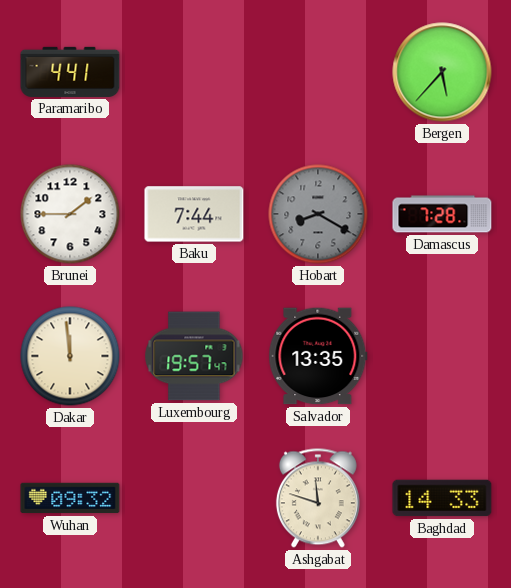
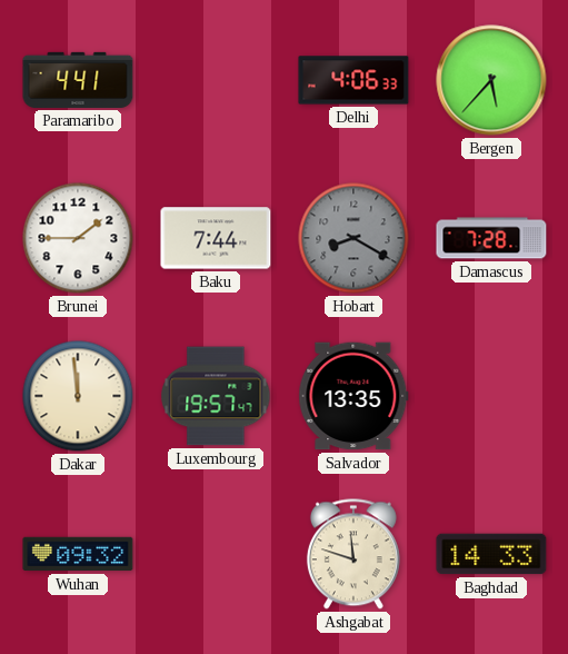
Delhi: none -> 4:06
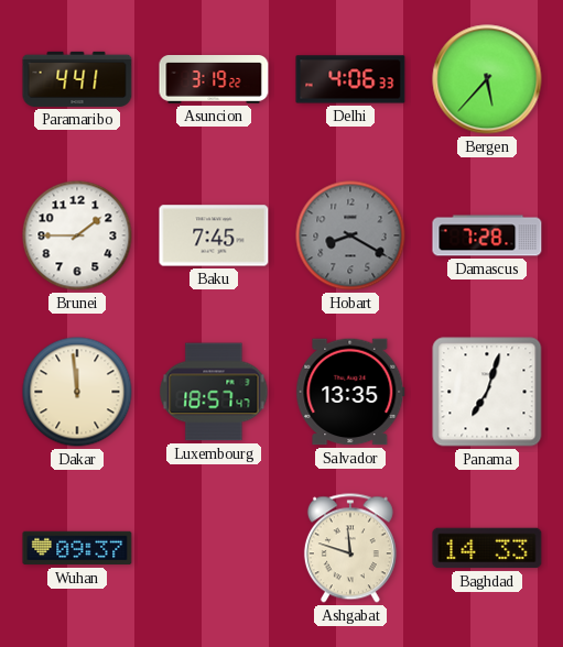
Asuncion: none -> 3:19
Baku: 7:44 -> 7:45
Luxembourg: 19:57 -> 18:57
Panama: none -> 7:03
Wuhan: 09:32 -> 09:37
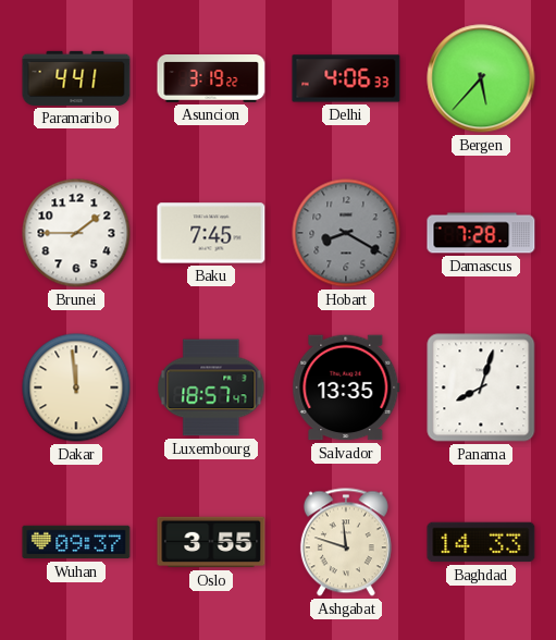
Panama: 7:03 -> 8:03
Oslo: none -> 3:55
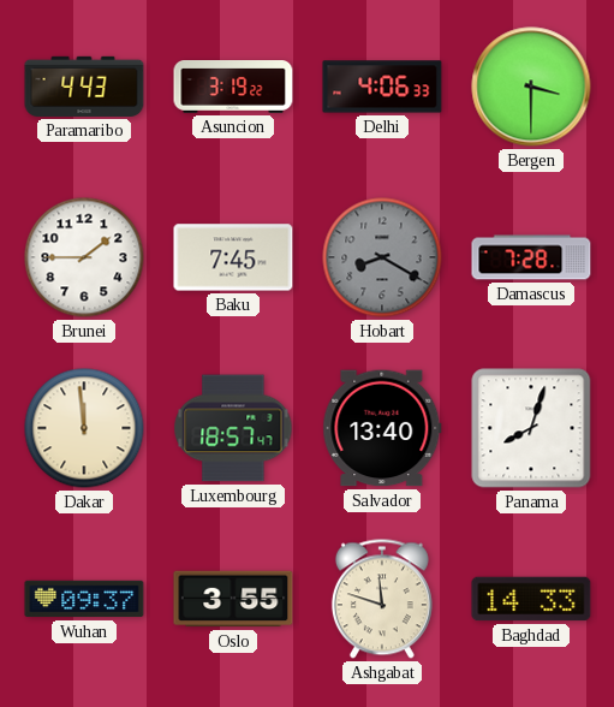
Paramaribo: 4:41 -> 4:43
Bergen: 5:37 -> 3:30
Salvador: 13:35 -> 13:40
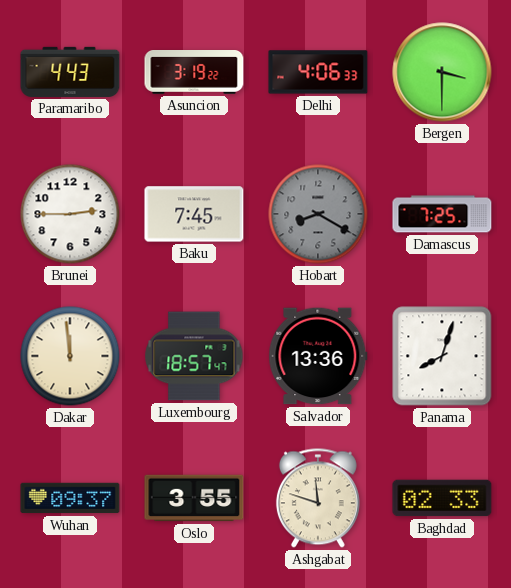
Brunei: 1:45 -> 2:45
Damascus: 7:28 -> 7:25
Salvador: 13:40 -> 13:36
Baghdad: 14:33 -> 02:33
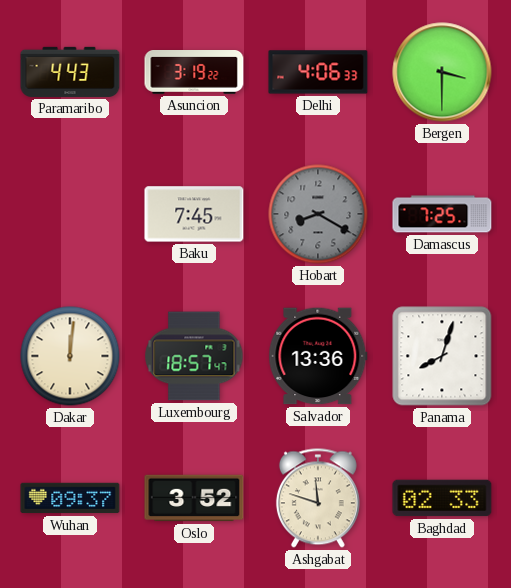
Brunei: 2:45 -> none
Dakar: 11:59 -> 12:01
Oslo: 3:55 -> 3:52
